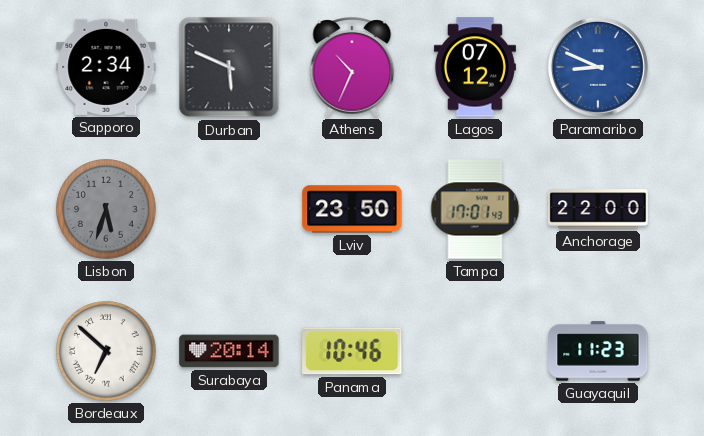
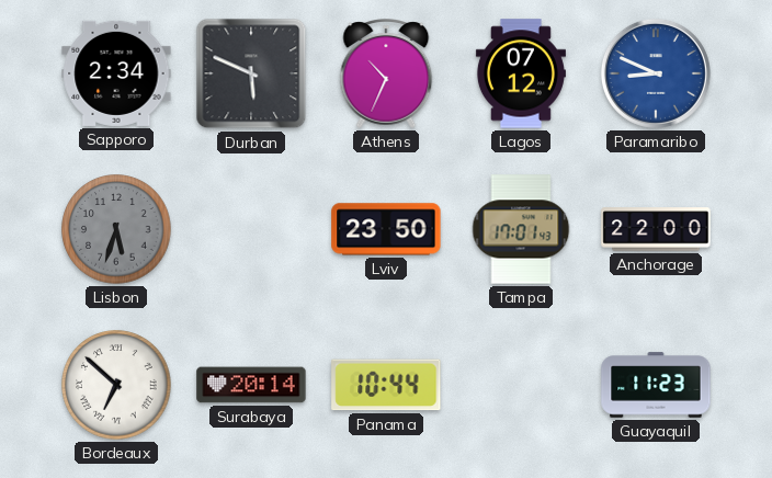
Panama: 10:46 -> 10:44
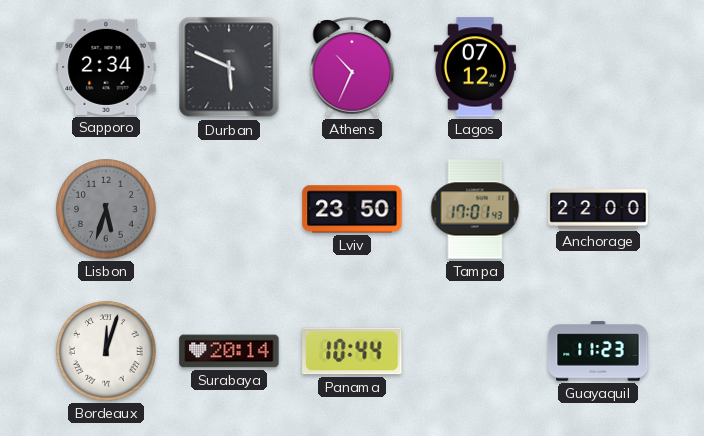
Paramaribo: 8:49 -> none
Bordeaux: 6:52 -> 12:03
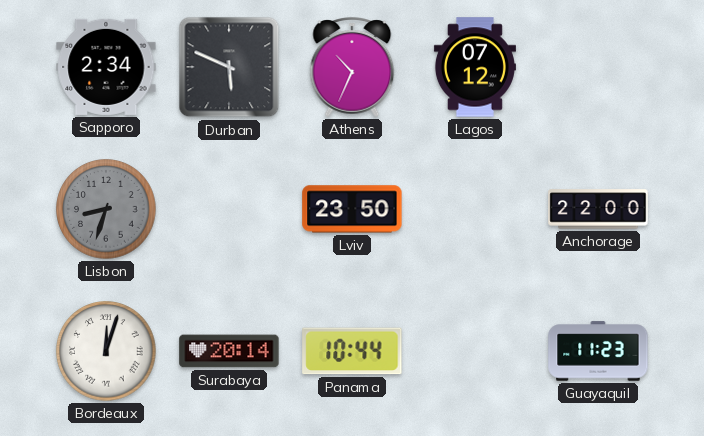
Lisbon: 5:33 -> 8:33
Tampa: 17:01 -> none
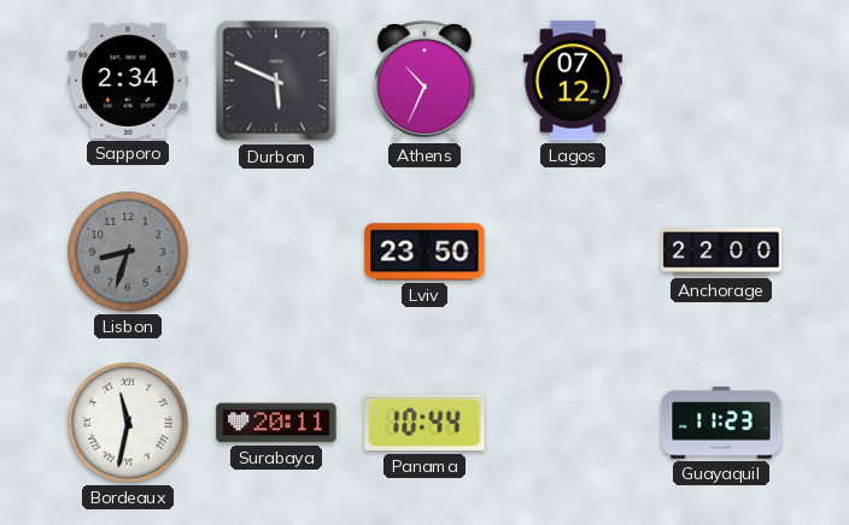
Bordeaux: 12:03 -> 11:32
Surabaya: 20:14 -> 20:11
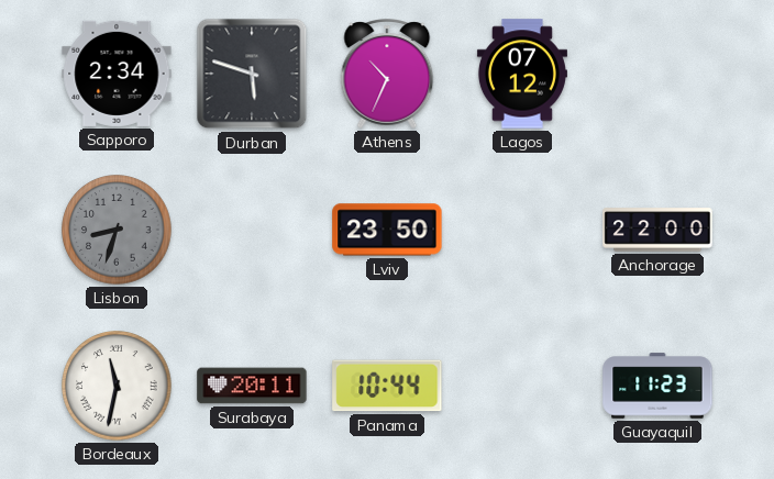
Durban: 5:49 -> 5:48
